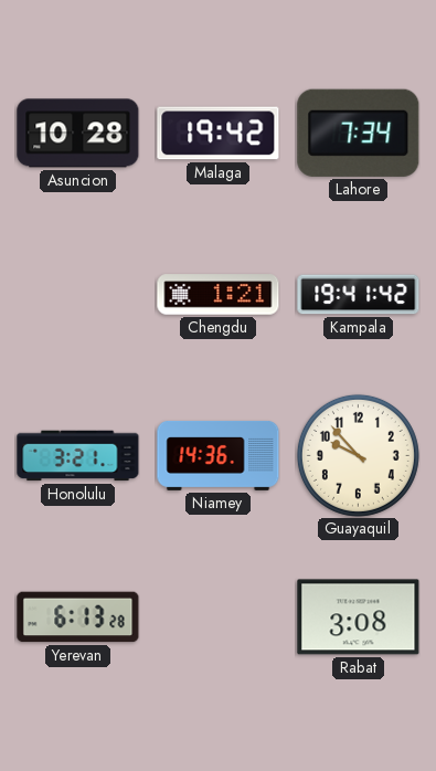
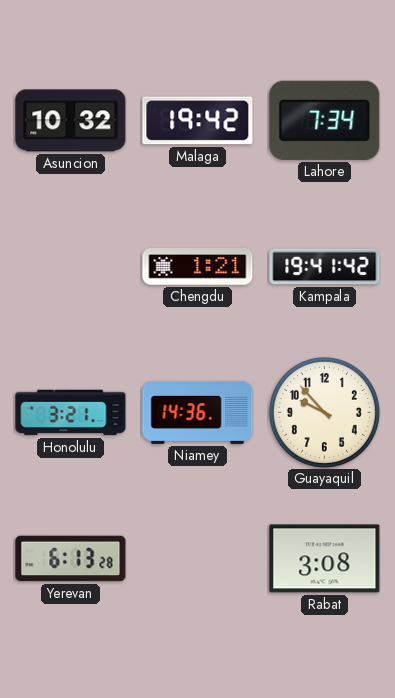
Asuncion: 10:28 -> 10:32
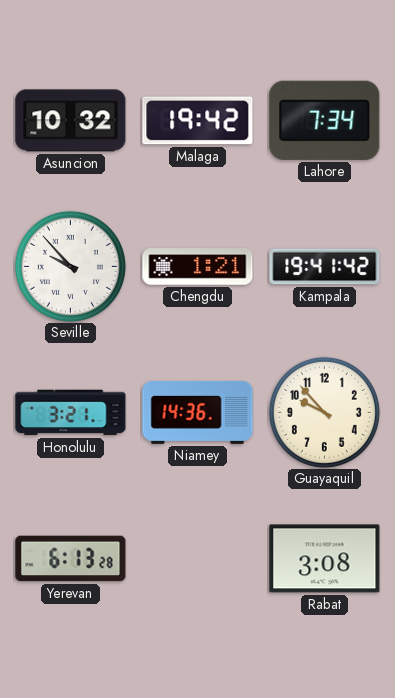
Seville: none -> 9:53
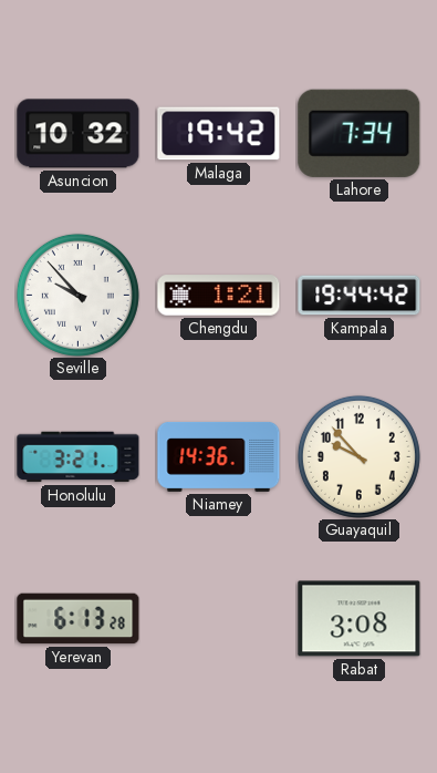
Kampala: 19:41 -> 19:44
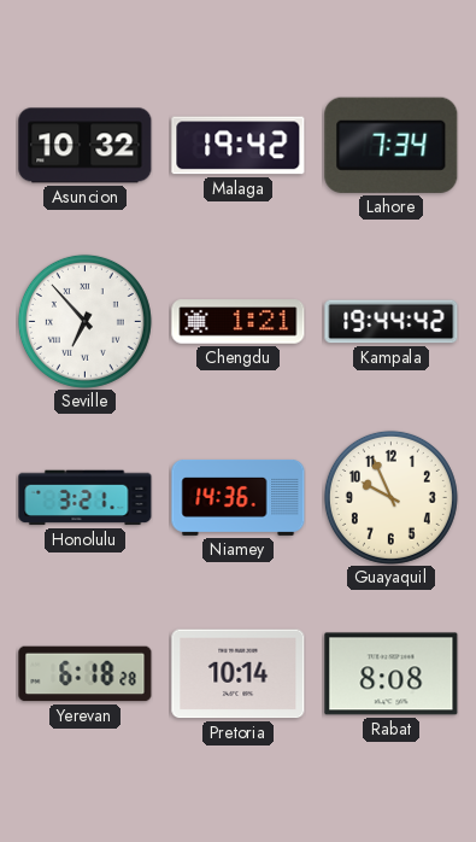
Seville: 9:53 -> 6:53
Guayaquil: 9:53 -> 9:56
Yerevan: 6:13 -> 6:18
Pretoria: none -> 10:14
Rabat: 3:08 -> 8:08
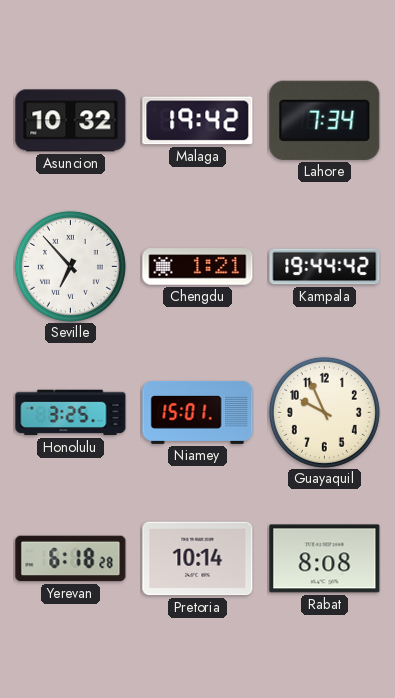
Honolulu: 3:21 -> 3:25
Niamey: 14:36 -> 15:01
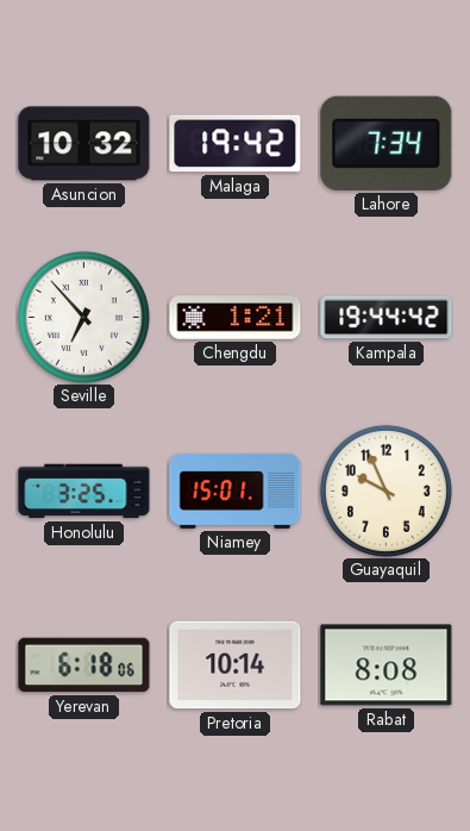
Yerevan: 6:18:28 -> 6:18:06
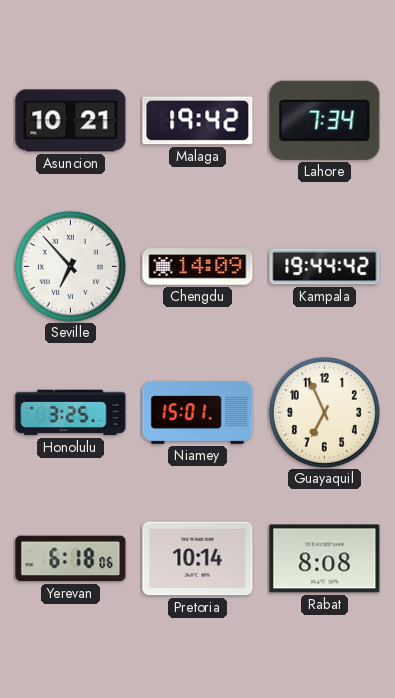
Asuncion: 10:32 -> 10:21
Chengdu: 1:21 -> 14:09
Guayaquil: 9:56 -> 6:56
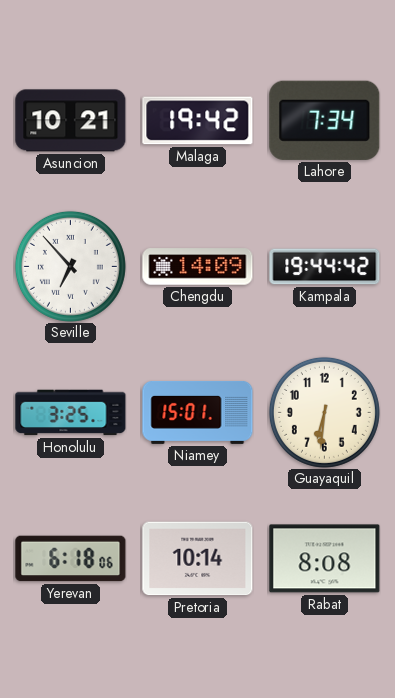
Guayaquil: 6:56 -> 6:31
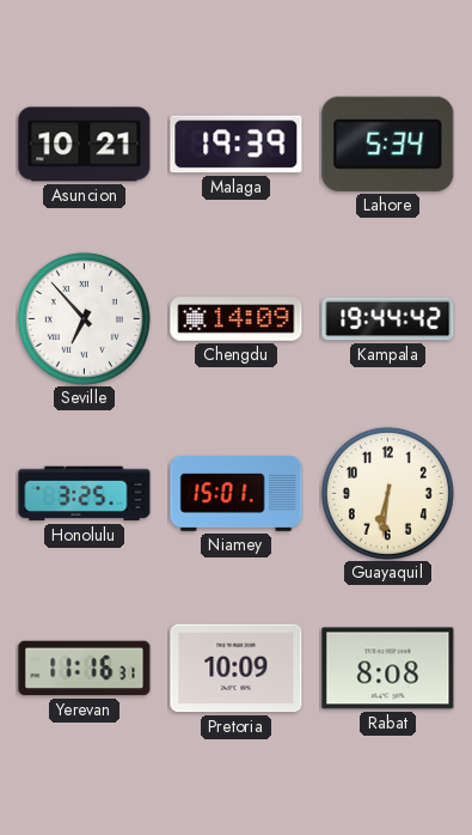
Malaga: 19:42 -> 19:39
Lahore: 7:34 -> 5:34
Yerevan: 6:18 -> 11:16
Pretoria: 10:14 -> 10:09
